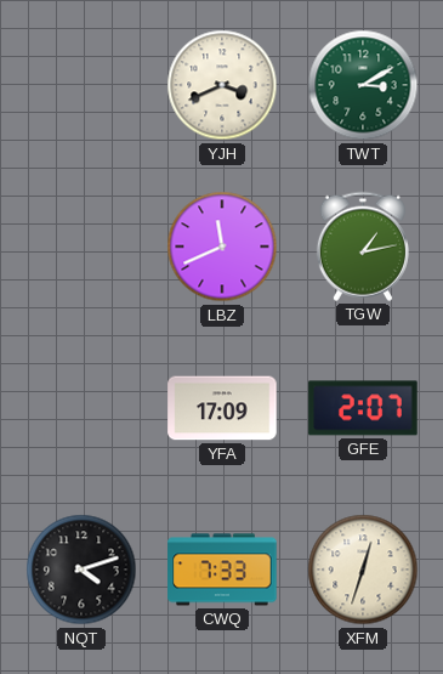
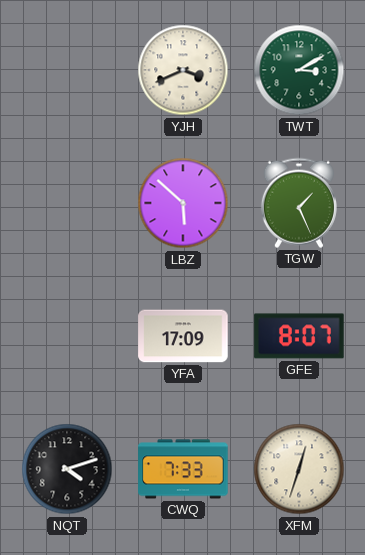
LBZ: 11:41 -> 5:52
TGW: 1:13 -> 1:26
GFE: 2:07 -> 8:07
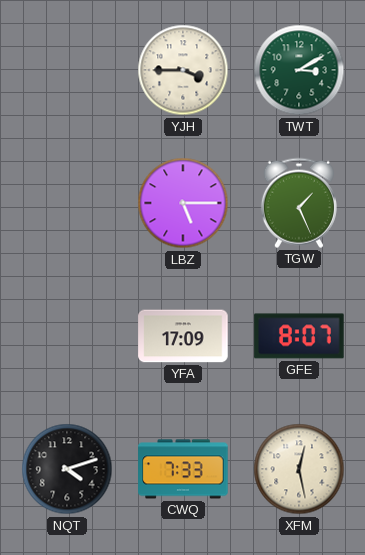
YJH: 3:41 -> 3:45
LBZ: 5:52 -> 5:15
XFM: 12:33 -> 12:28
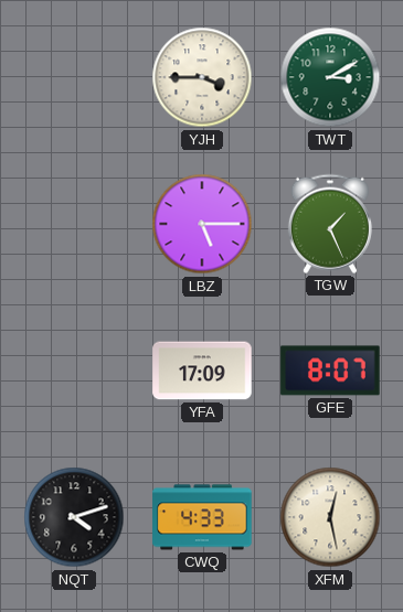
CWQ: 7:33 -> 4:33
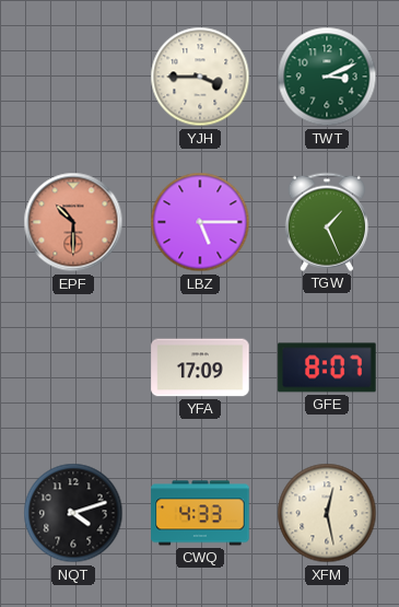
TWT: 3:10 -> 3:11
EPF: none -> 10:30
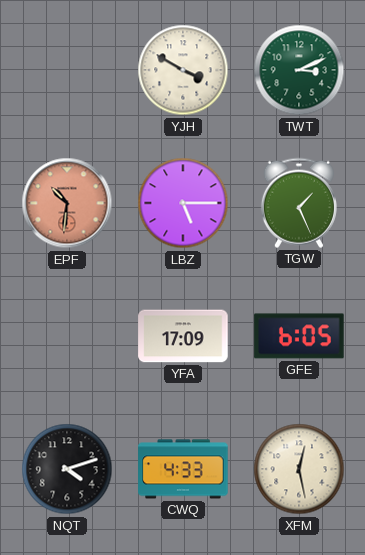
YJH: 3:45 -> 3:50
EPF: 10:30 -> 10:31
GFE: 8:07 -> 6:05
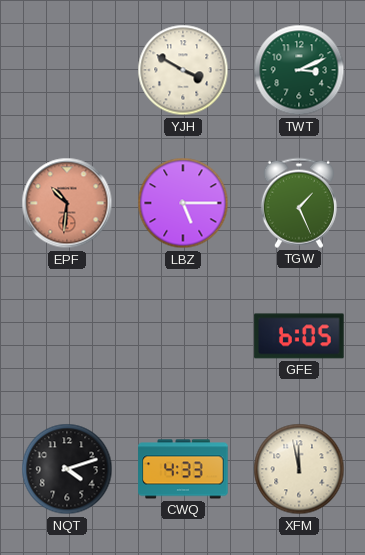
YFA: 17:09 -> none
XFM: 12:28 -> 11:58
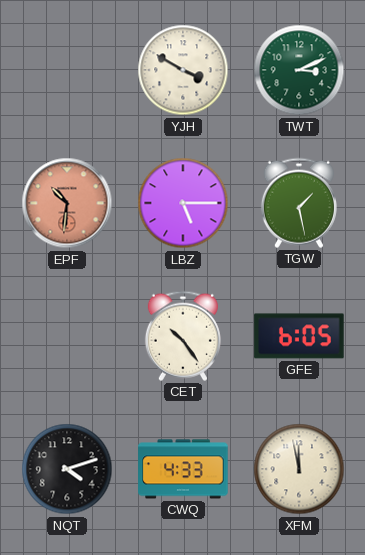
TGW: 1:26 -> 1:28
CET: none -> 10:24
